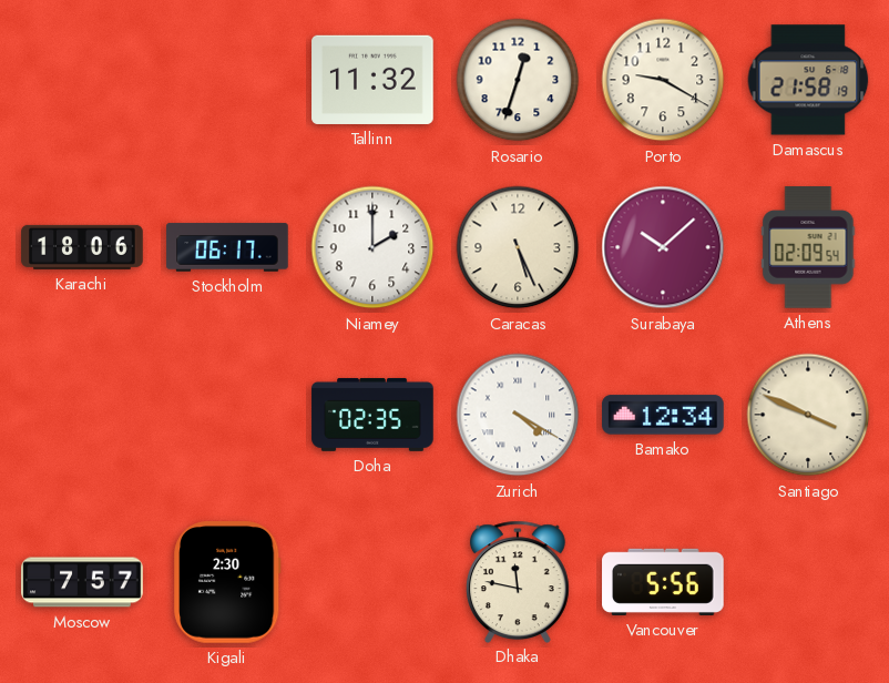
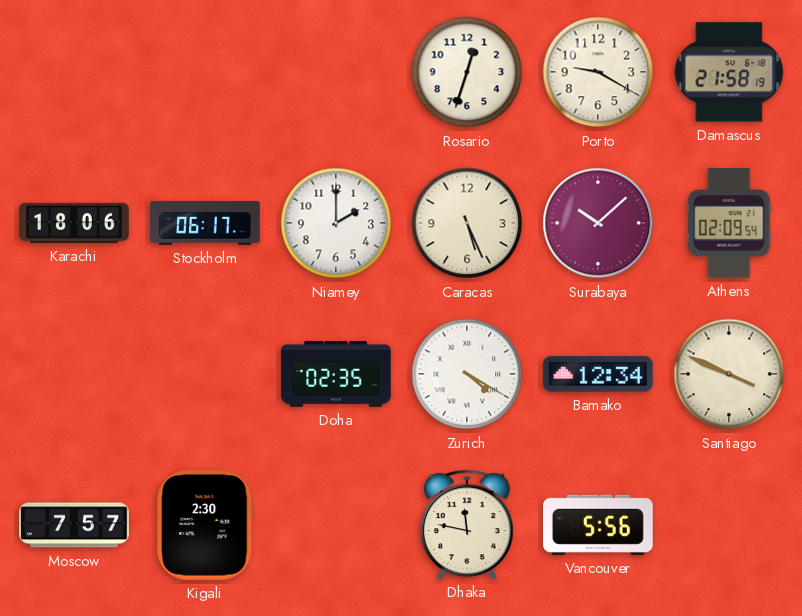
Tallinn: 11:32 -> none
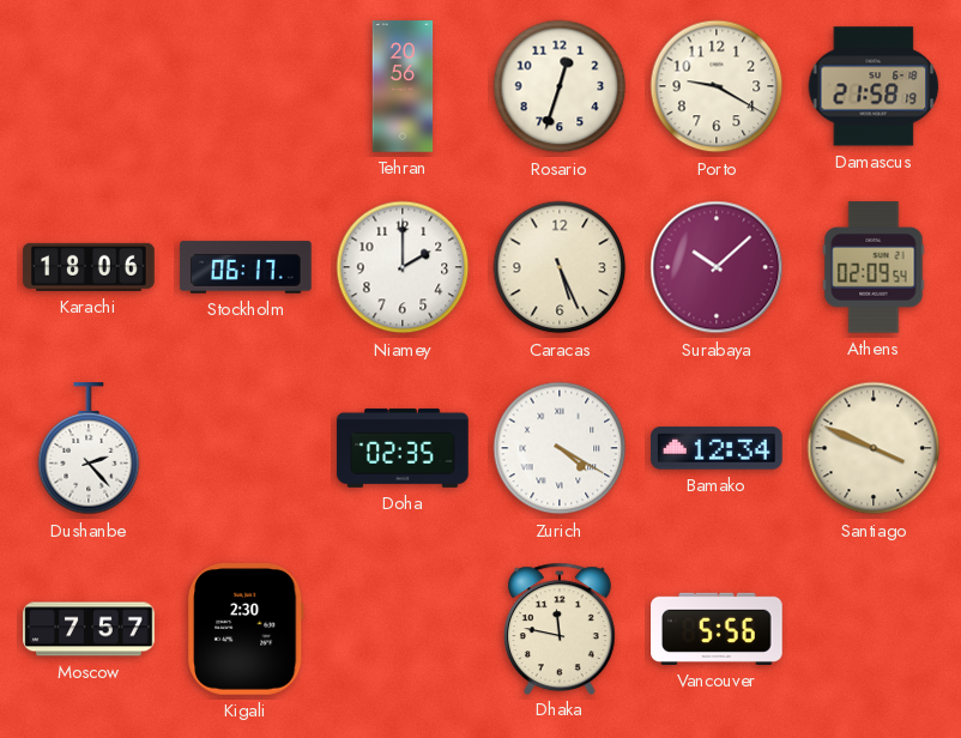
Tehran: none -> 20:56
Dushanbe: none -> 2:23
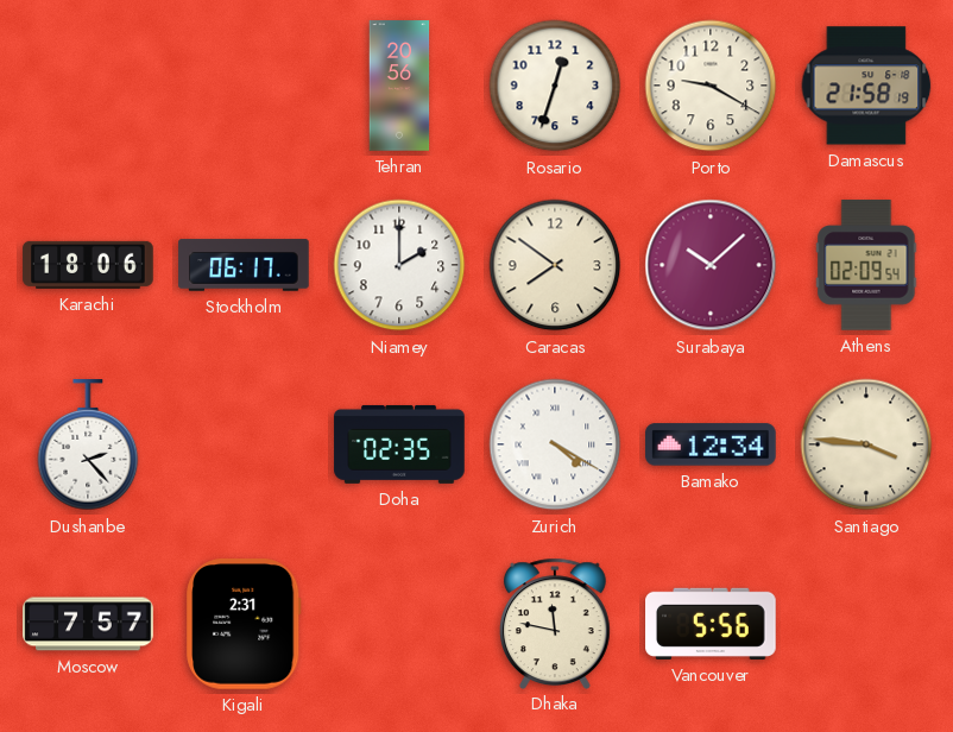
Caracas: 5:26 -> 7:51
Santiago: 3:49 -> 3:46
Kigali: 2:30 -> 2:31
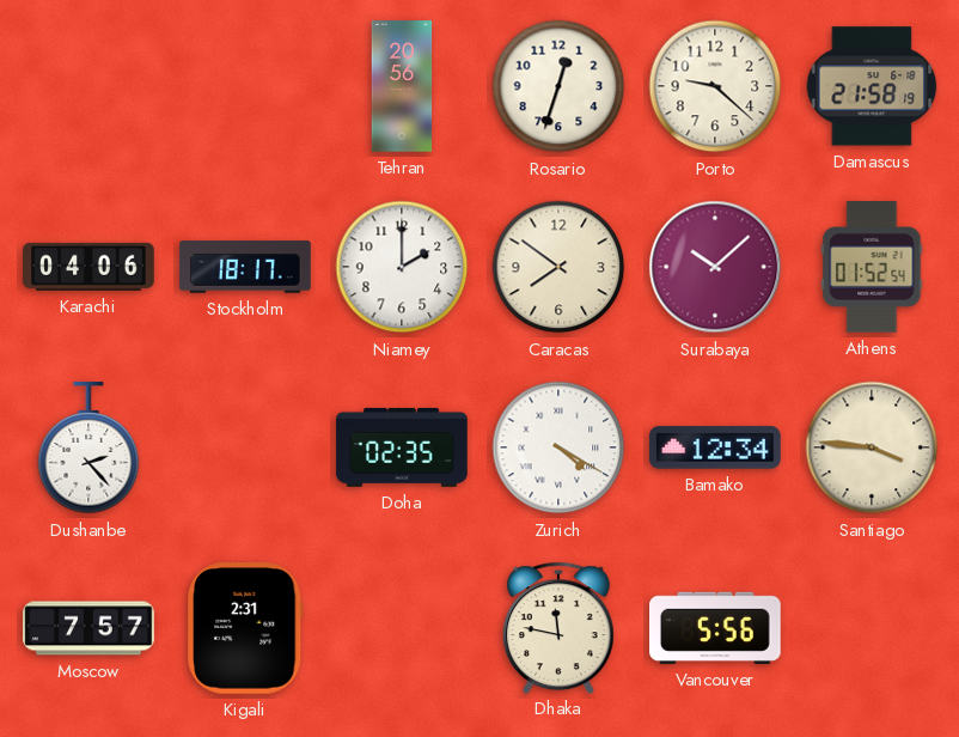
Porto: 9:20 -> 9:22
Karachi: 18:06 -> 04:06
Stockholm: 06:17 -> 18:17
Athens: 02:09 -> 01:52
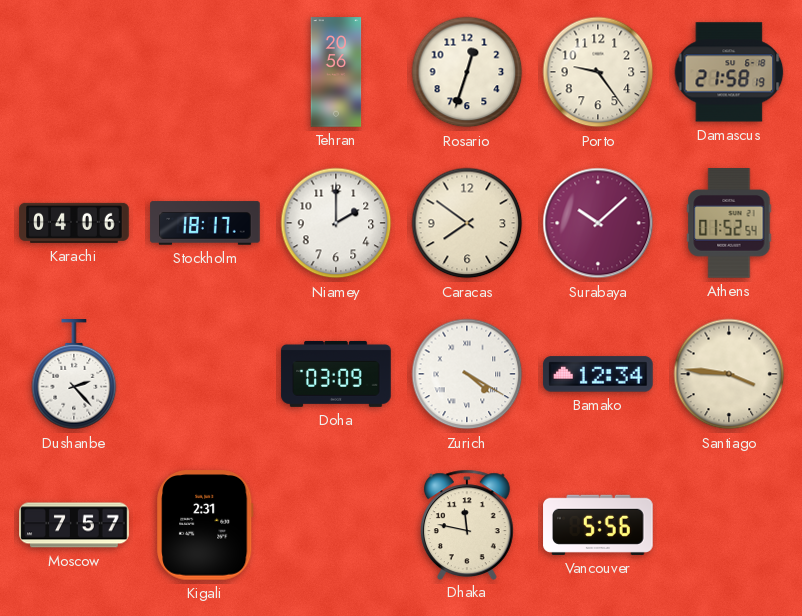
Porto: 9:22 -> 9:24
Doha: 02:35 -> 03:09
